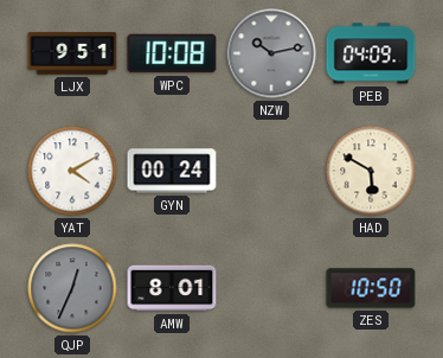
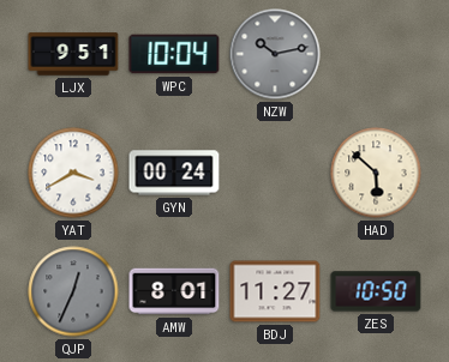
WPC: 10:08 -> 10:04
PEB: 04:09 -> none
YAT: 4:10 -> 3:40
HAD: 5:50 -> 5:52
BDJ: none -> 11:27
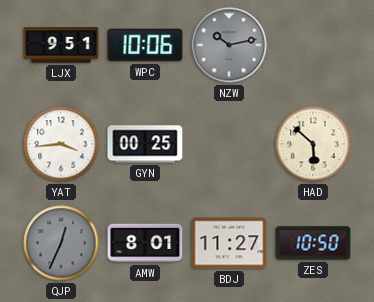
WPC: 10:04 -> 10:06
YAT: 3:40 -> 3:44
GYN: 00:24 -> 00:25
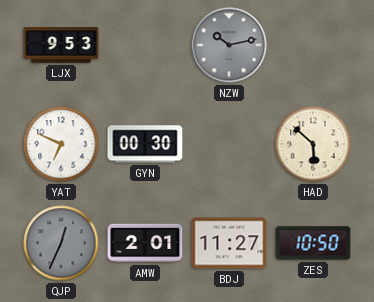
LJX: 9:51 -> 9:53
WPC: 10:06 -> none
YAT: 3:44 -> 6:49
GYN: 00:25 -> 00:30
AMW: 8:01 -> 2:01
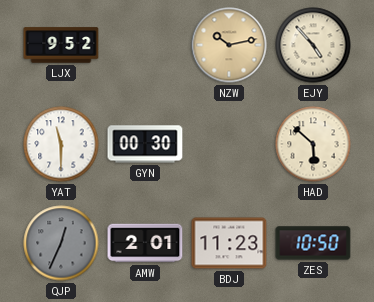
LJX: 9:53 -> 9:52
NZW dial: grey -> champagne
EJY: none -> 4:53
YAT: 6:49 -> 11:30
BDJ: 11:27 -> 11:23
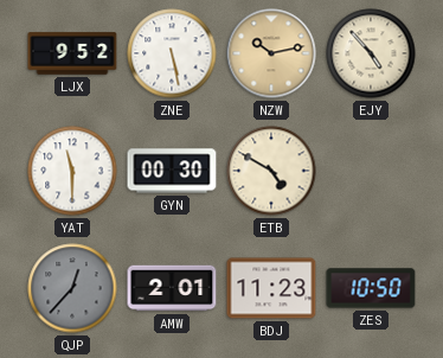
ZNE: none -> 5:28
ETB: none -> 4:50
HAD: 5:52 -> none
QJP: 12:34 -> 12:37
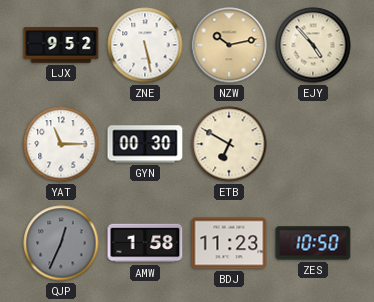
YAT: 11:30 -> 11:15
ETB: 4:50 -> 6:50
QJP: 12:37 -> 12:34
AMW: 2:01 -> 1:58
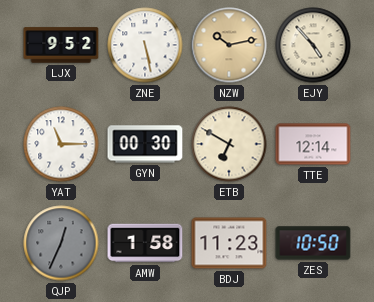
TTE: none -> 12:14
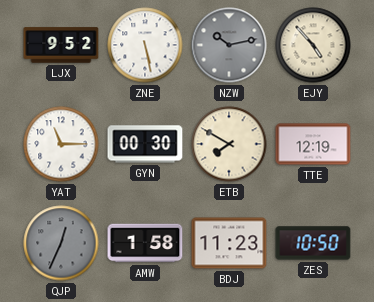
NZW dial: champagne -> grey
ETB: 6:50 -> 7:50
TTE: 12:14 -> 12:19
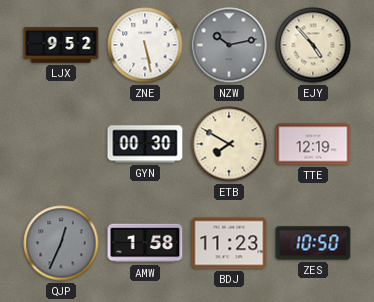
YAT: 11:15 -> none
